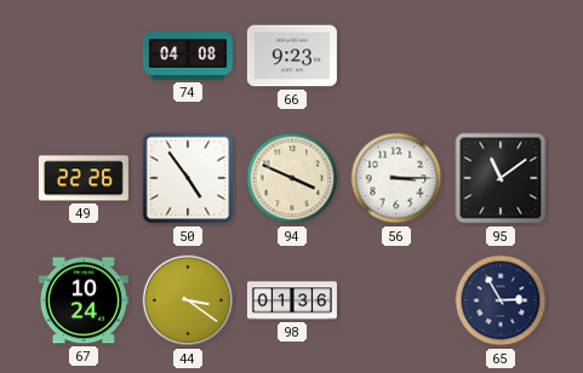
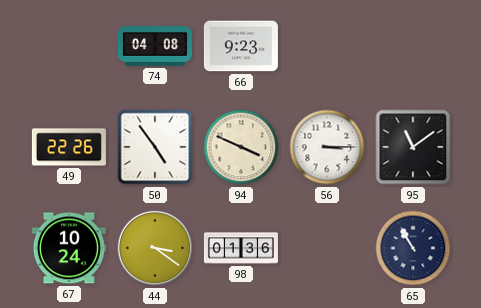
65: 2:55 -> 10:55
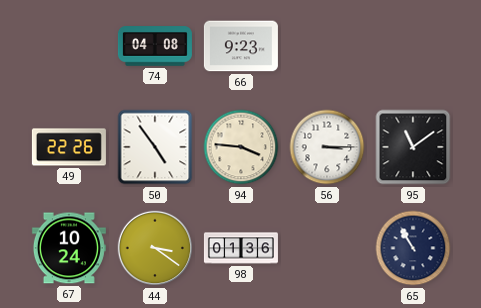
94: 3:49 -> 3:46
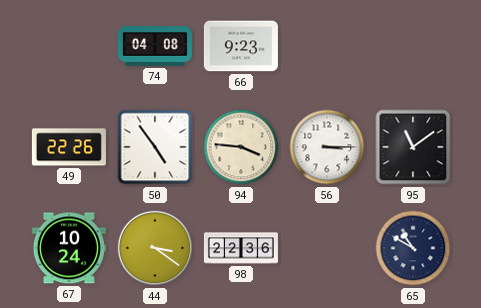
98: 01:36 -> 22:36
65: 10:55 -> 10:50
